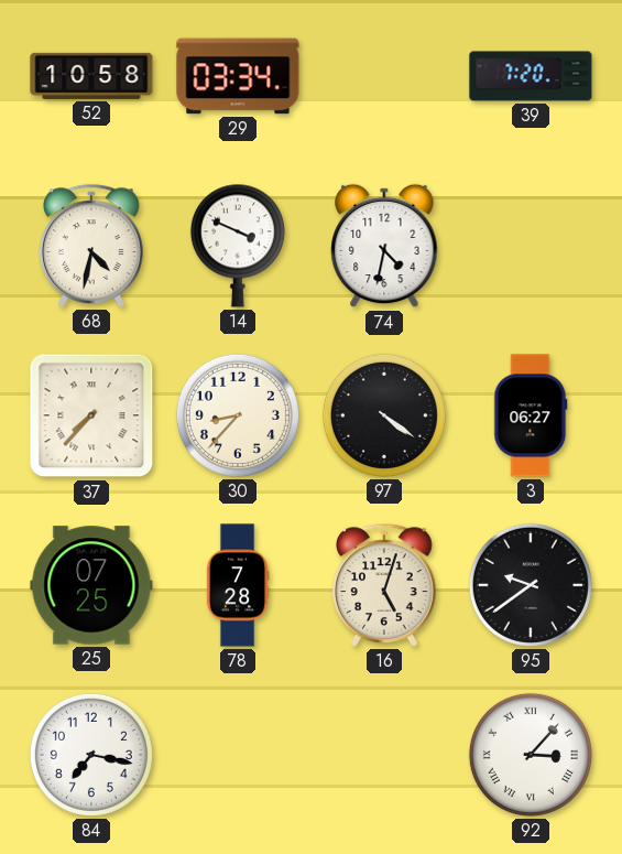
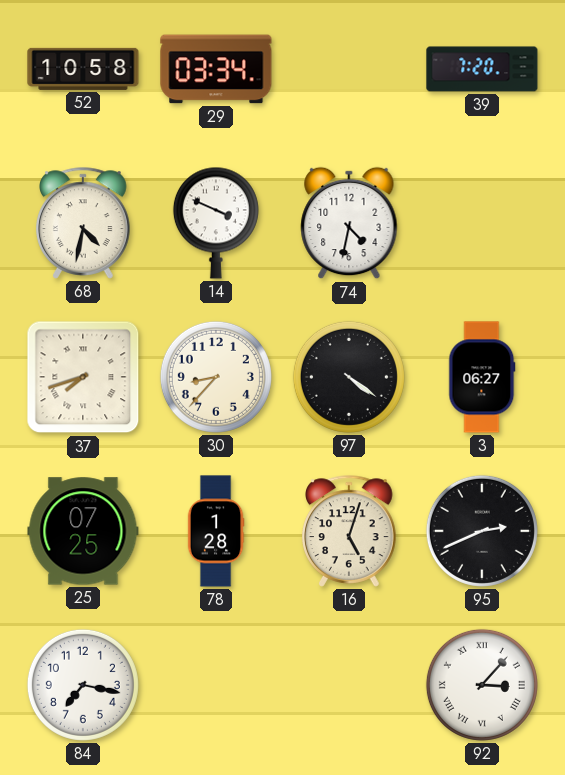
37: 7:37 -> 7:42
78: 7:28 -> 1:28
95: 9:39 -> 2:41
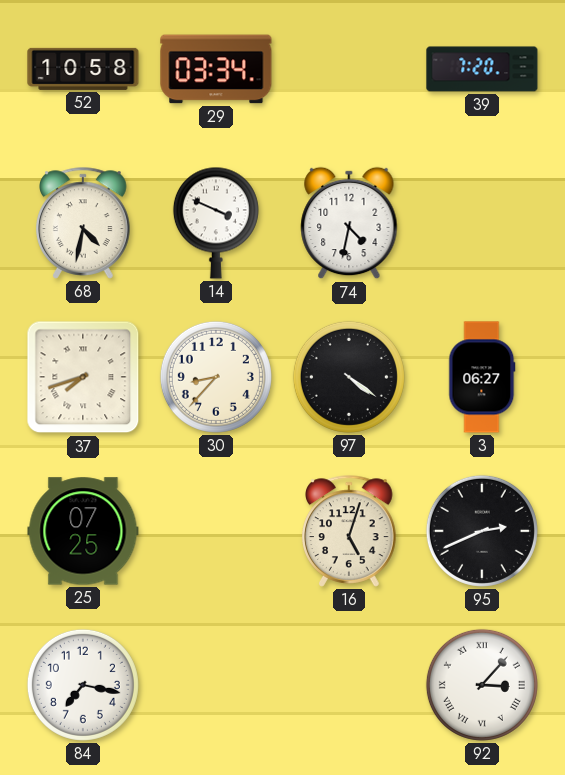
78: 1:28 -> none
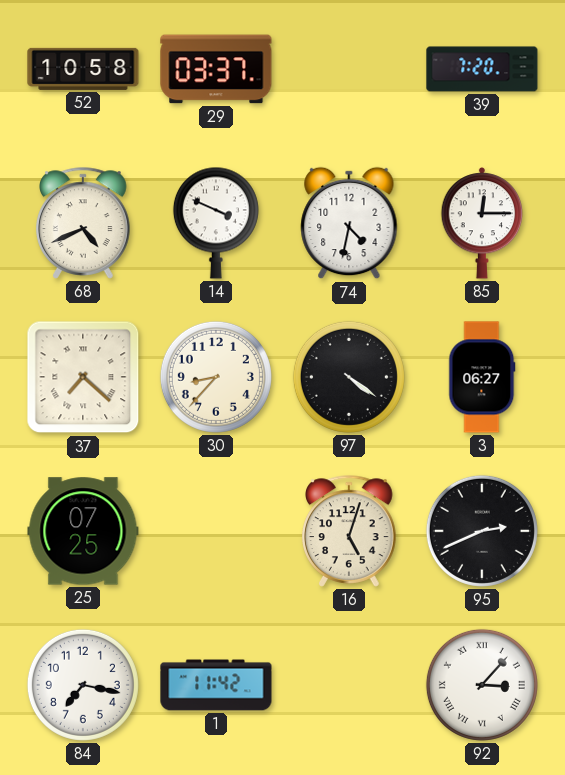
29: 03:34 -> 03:37
68: 4:32 -> 4:41
85: none -> 12:15
37: 7:42 -> 7:22
1: none -> 11:42
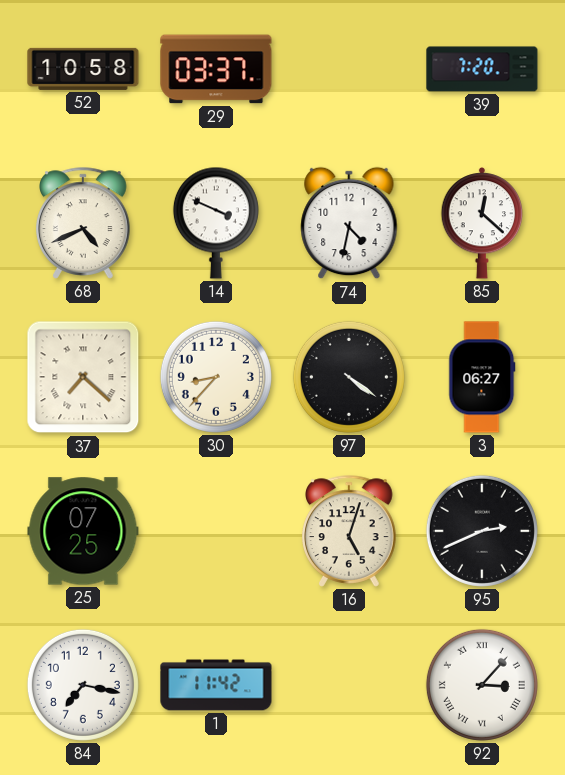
85: 12:15 -> 12:22
